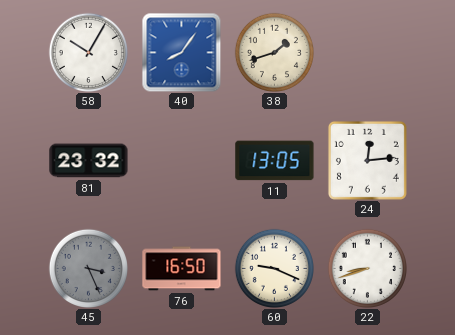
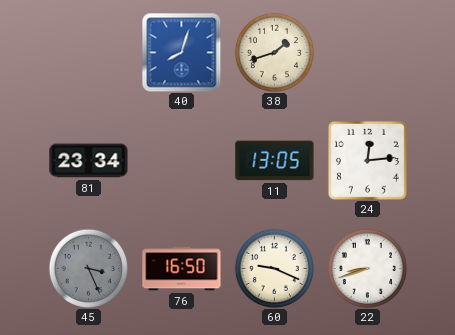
58: 10:05 -> none
40: 8:06 -> 8:03
81: 23:32 -> 23:34
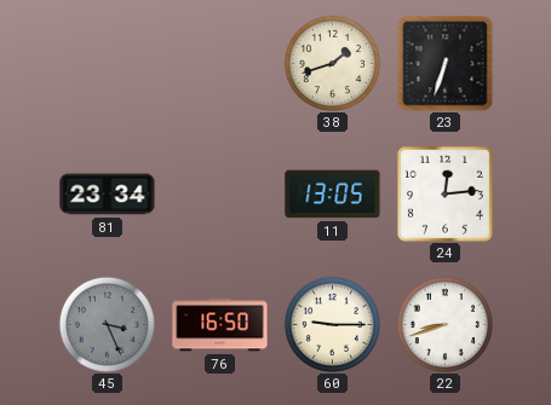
40: 8:03 -> none
23: none -> 6:33
60: 9:19 -> 9:15
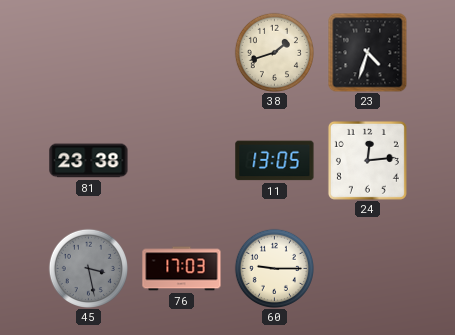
23: 6:33 -> 4:33
81: 23:34 -> 23:38
45: 3:26 -> 3:28
76: 16:50 -> 17:03
22: 8:42 -> none
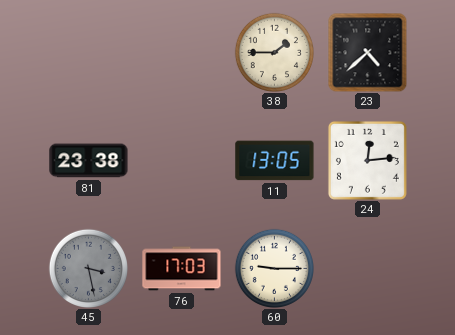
38: 1:42 -> 1:45
23: 4:33 -> 4:38
